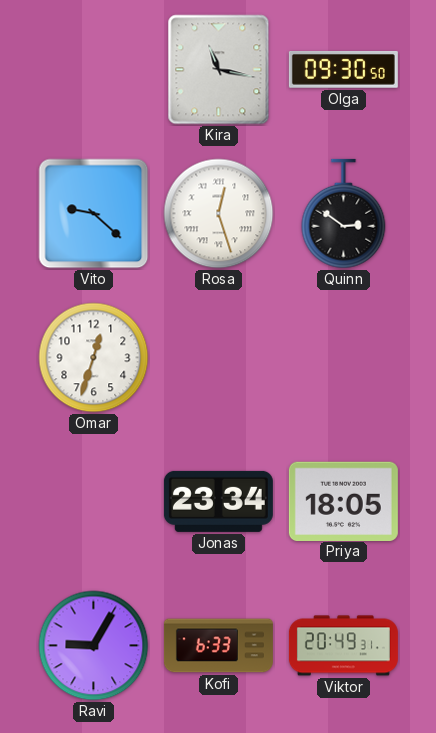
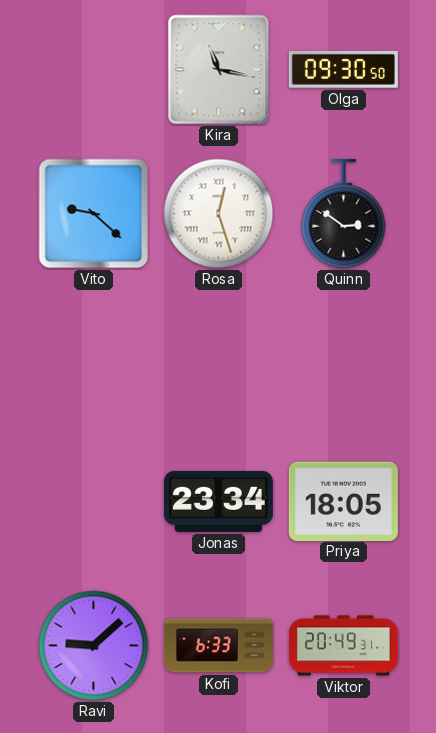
Omar: 12:33 -> none
Ravi: 9:05 -> 9:08
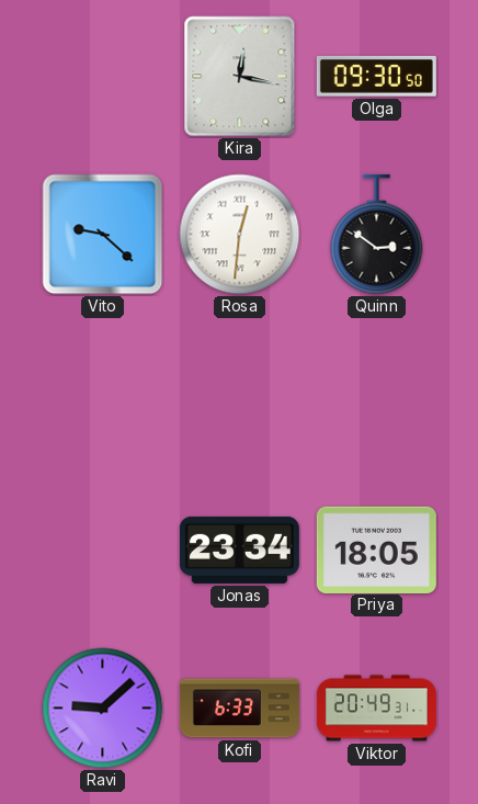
Kira: 11:17 -> 12:17
Rosa: 12:27 -> 12:31
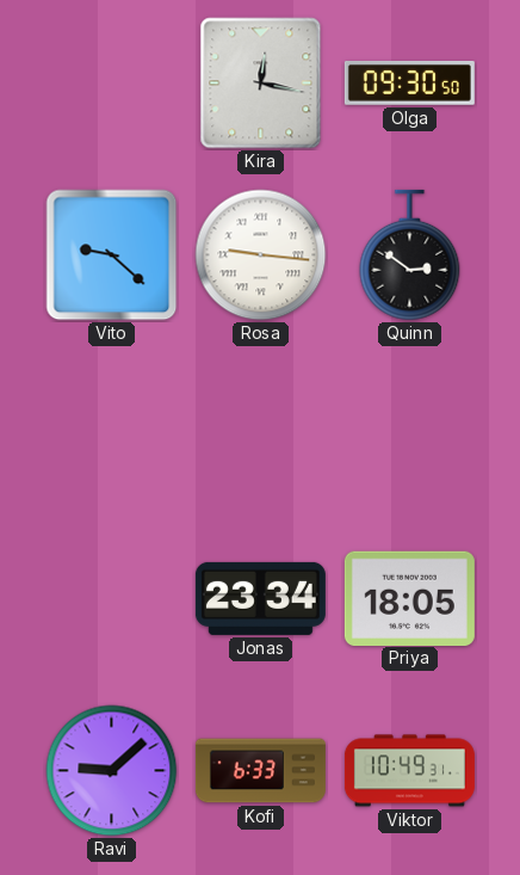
Rosa: 12:31 -> 9:16
Viktor: 20:49 -> 10:49
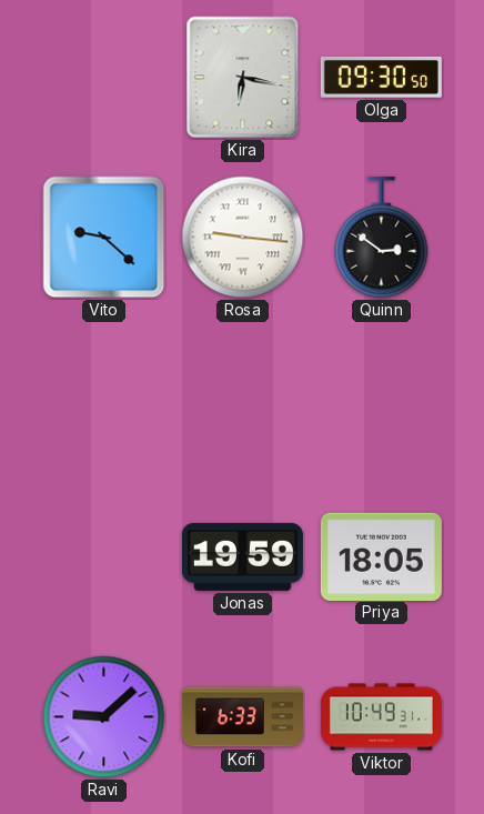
Kira: 12:17 -> 6:17
Jonas: 23:34 -> 19:59
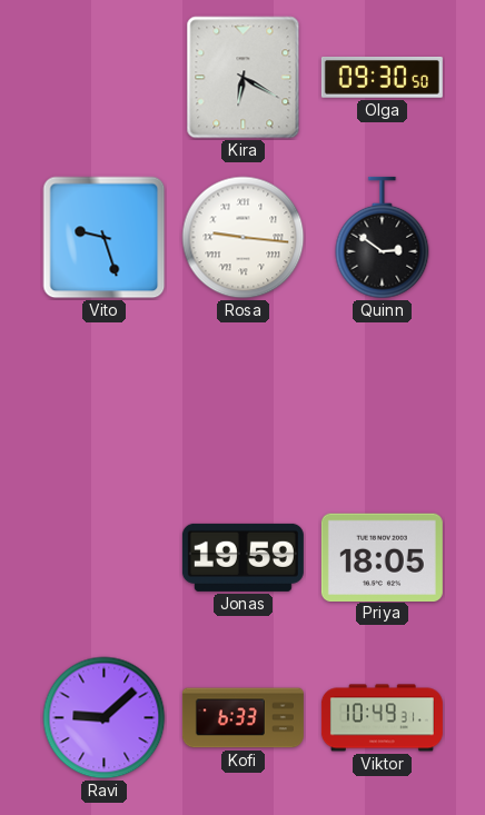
Kira: 6:17 -> 6:20
Vito: 9:22 -> 9:27
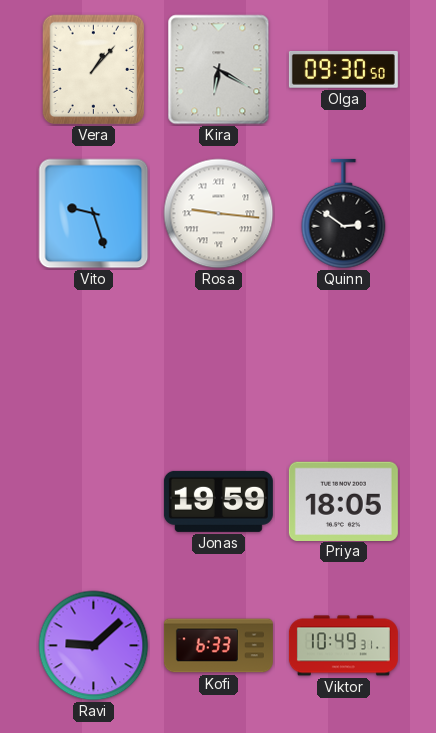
Vera: none -> 1:07
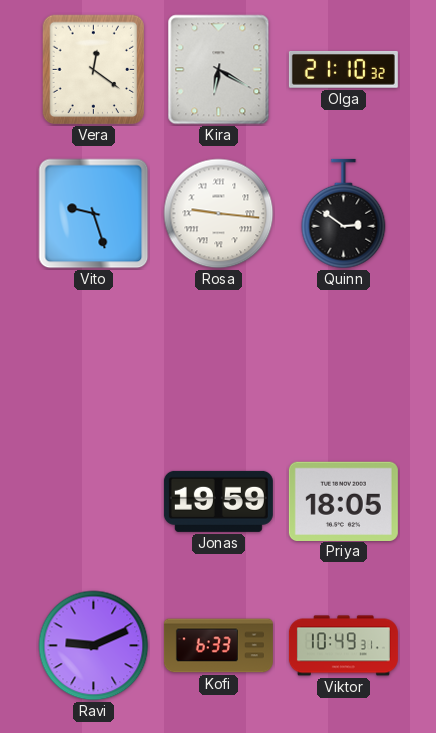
Vera: 1:07 -> 12:21
Olga: 09:30 -> 21:10
Ravi: 9:08 -> 9:11
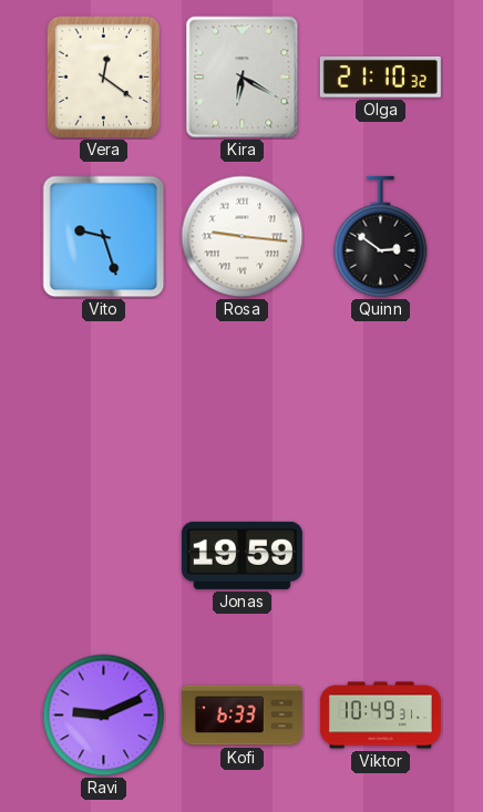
Priya: 18:05 -> none
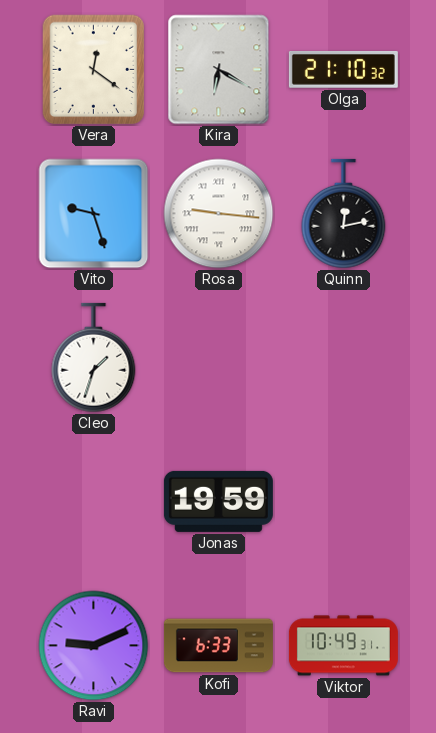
Quinn: 2:51 -> 12:13
Cleo: none -> 1:33
